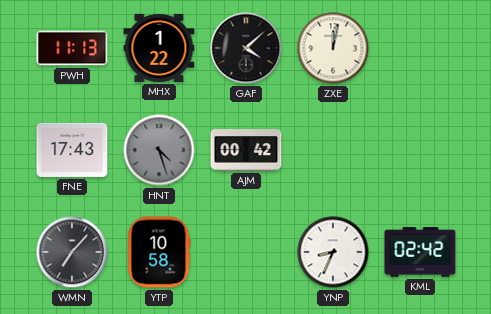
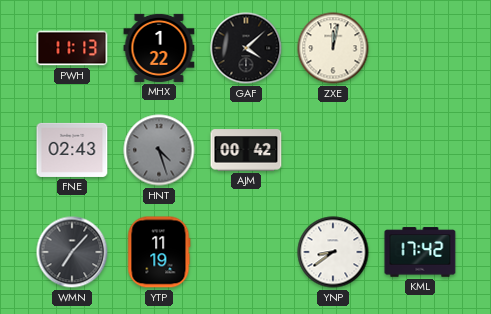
FNE: 17:43 -> 02:43
YTP: 10:58 -> 11:19
YNP: 8:34 -> 8:39
KML: 02:42 -> 17:42
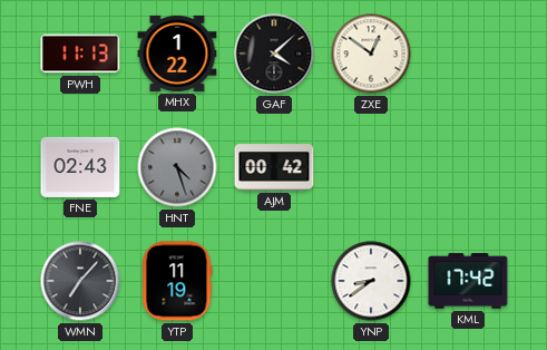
ZXE: 12:02 -> 12:51
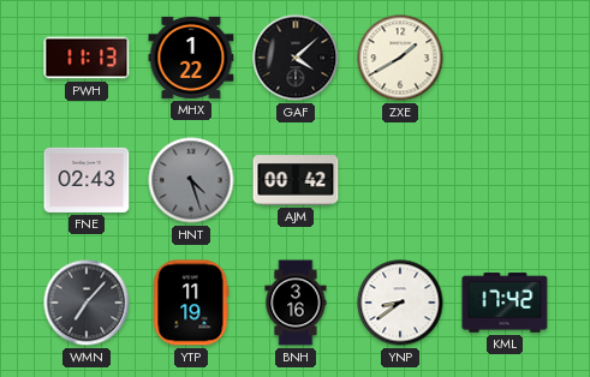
ZXE: 12:51 -> 1:40
BNH: none -> 3:16
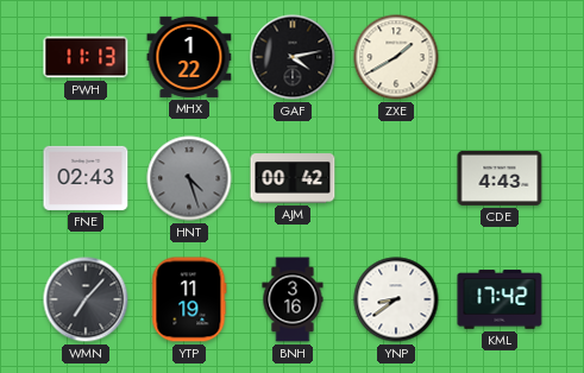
GAF: 4:08 -> 4:13
CDE: none -> 4:43
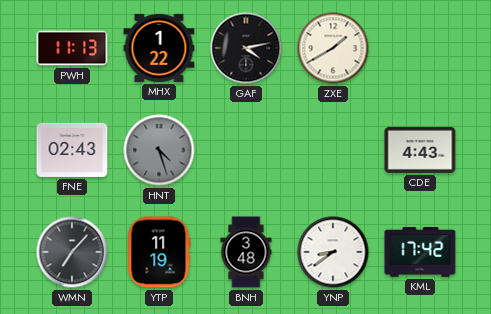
AJM: 00:42 -> none
BNH: 3:16 -> 3:48
